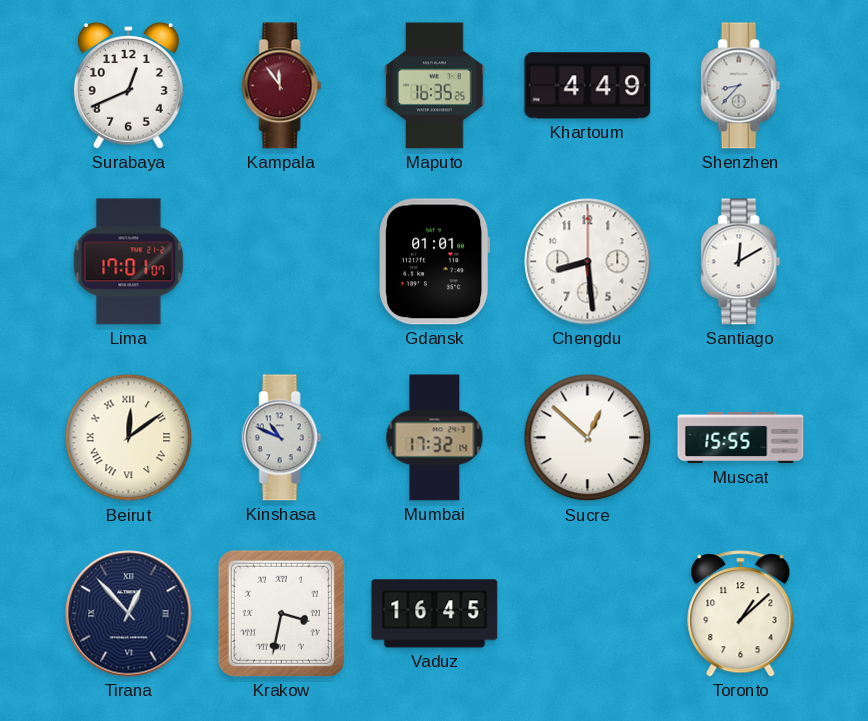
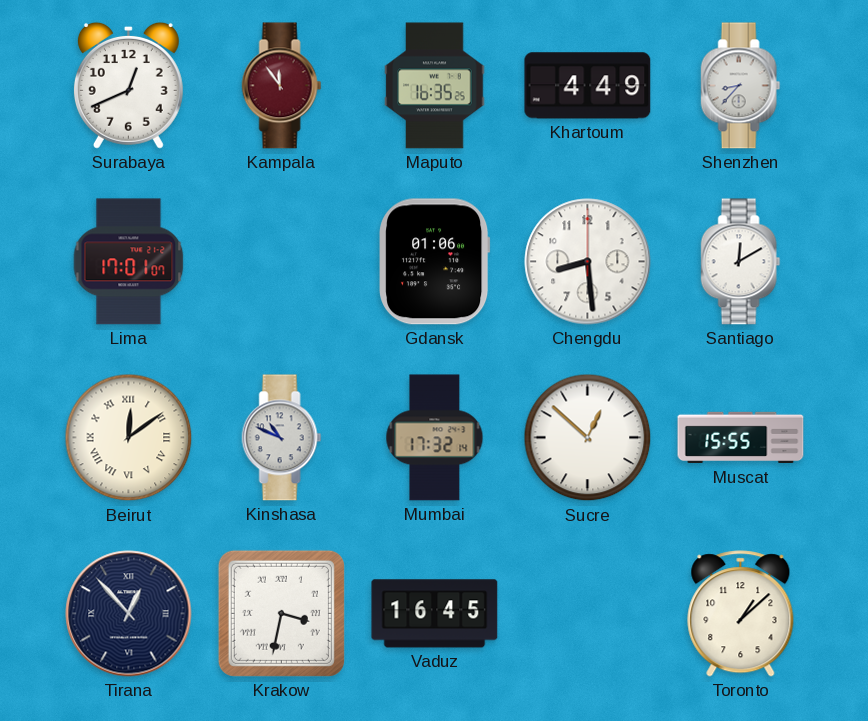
Gdansk: 01:01 -> 01:06
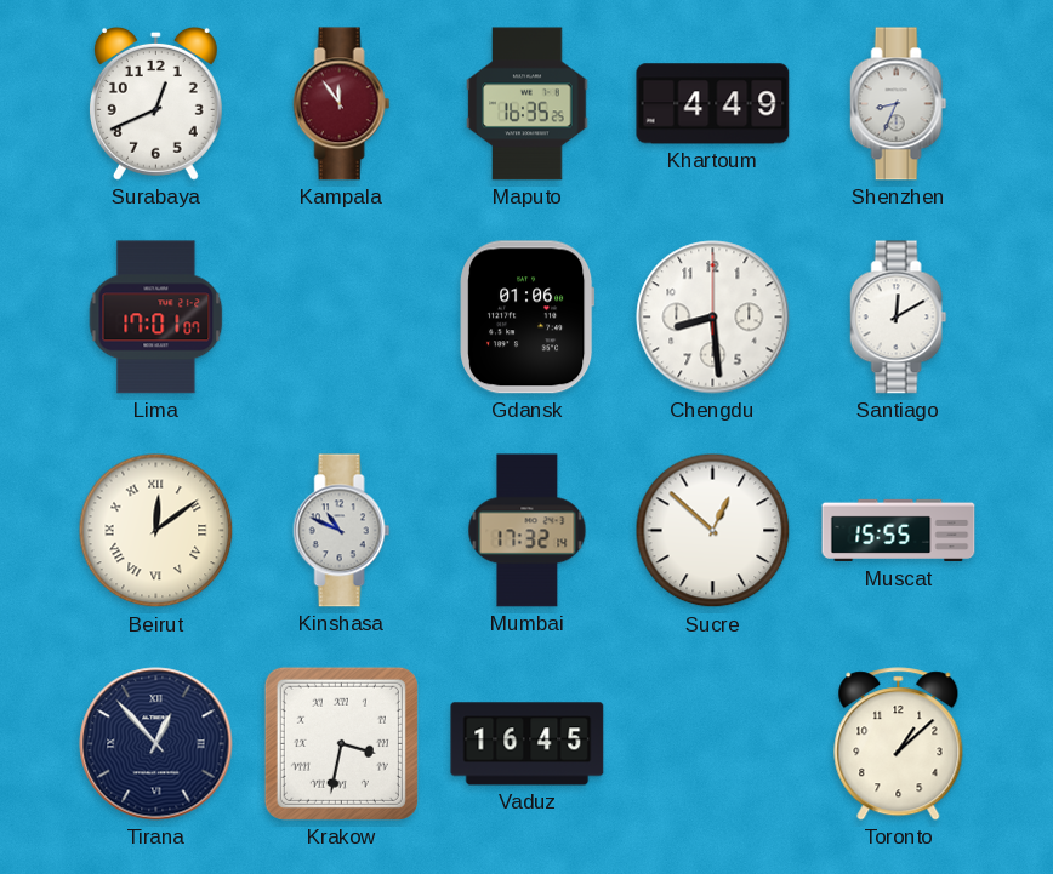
Shenzhen: 8:37 -> 8:34
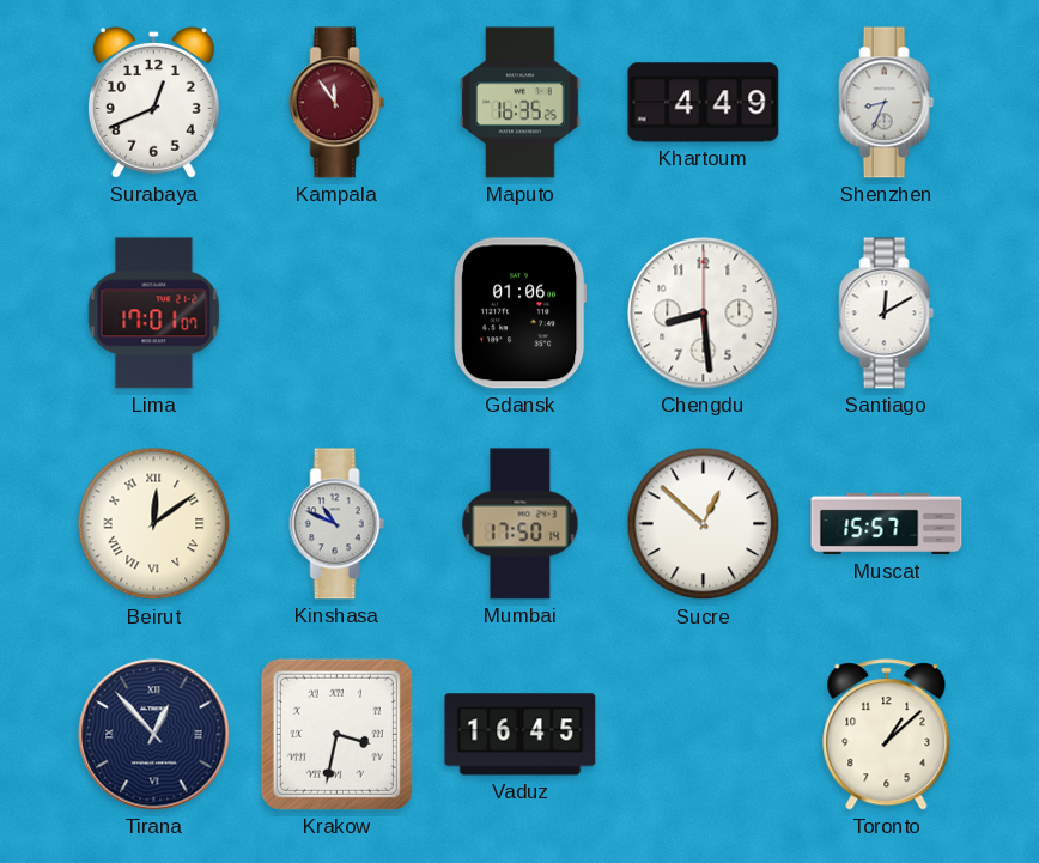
Mumbai: 17:32 -> 17:50
Muscat: 15:55 -> 15:57
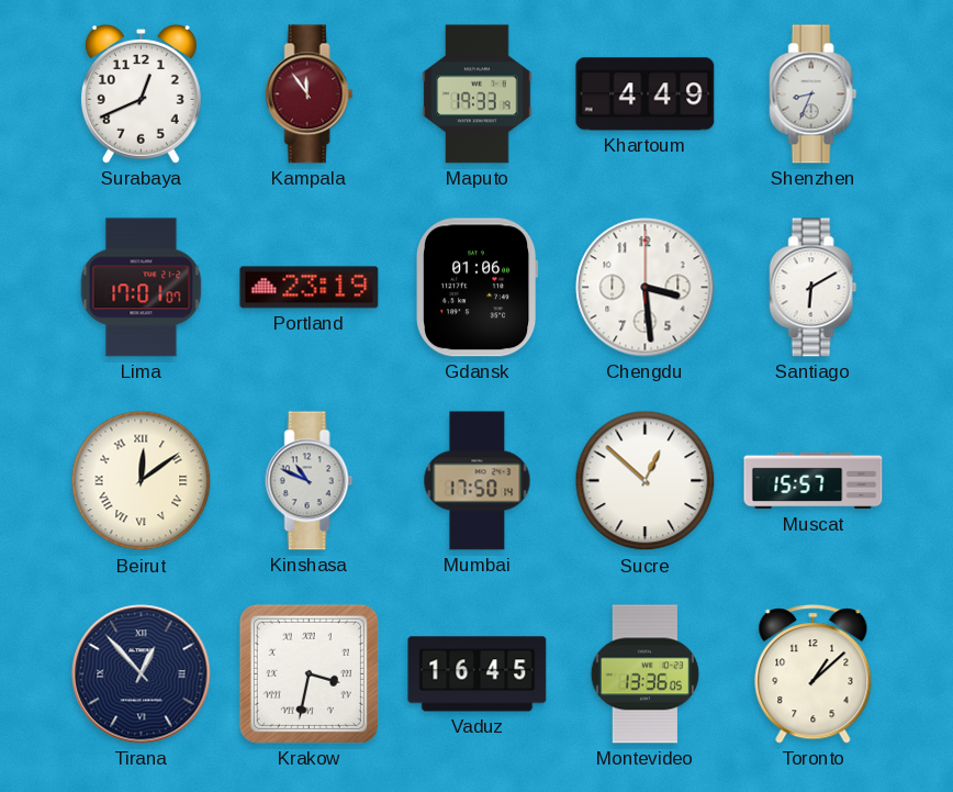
Maputo: 16:35 -> 19:33
Portland: none -> 23:19
Chengdu: 8:29 -> 3:29
Santiago: 12:10 -> 6:10
Montevideo: none -> 13:36
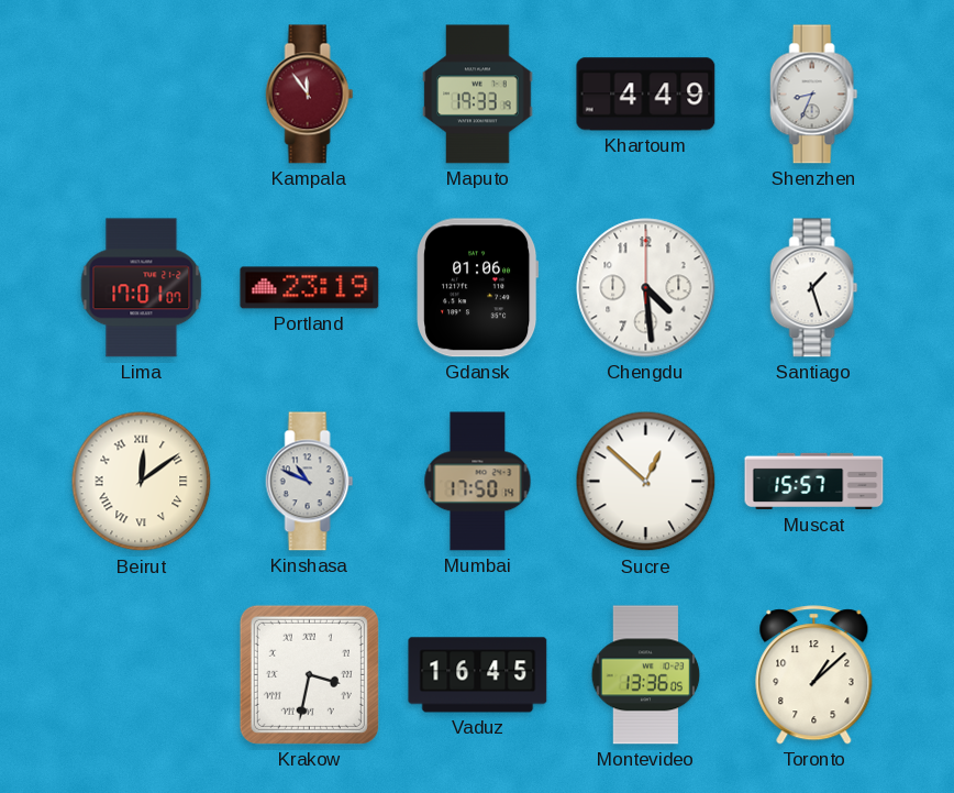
Surabaya: 12:41 -> none
Chengdu: 3:29 -> 4:29
Santiago: 6:10 -> 1:27
Tirana: 12:53 -> none
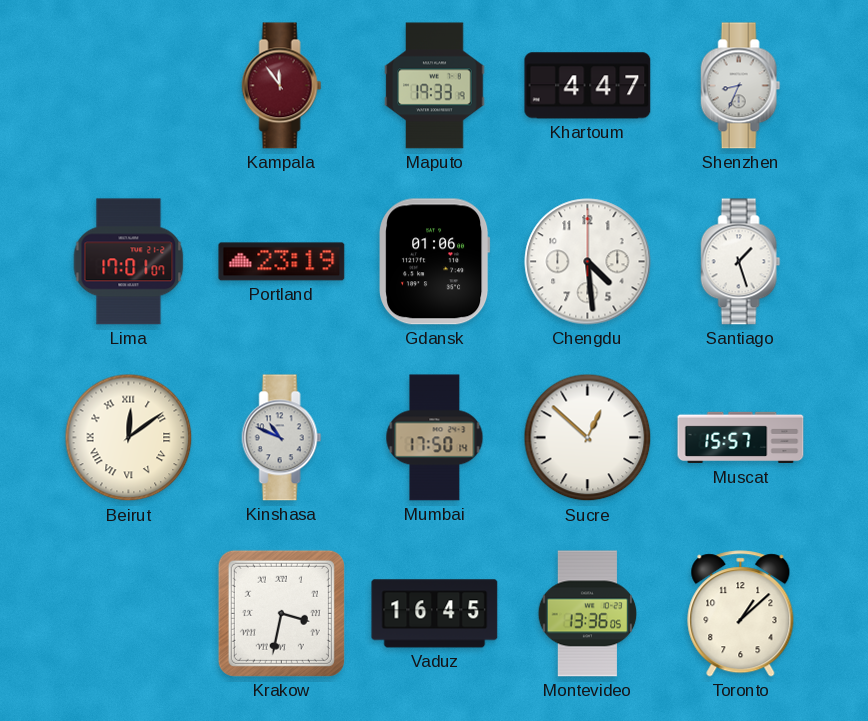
Khartoum: 4:49 -> 4:47
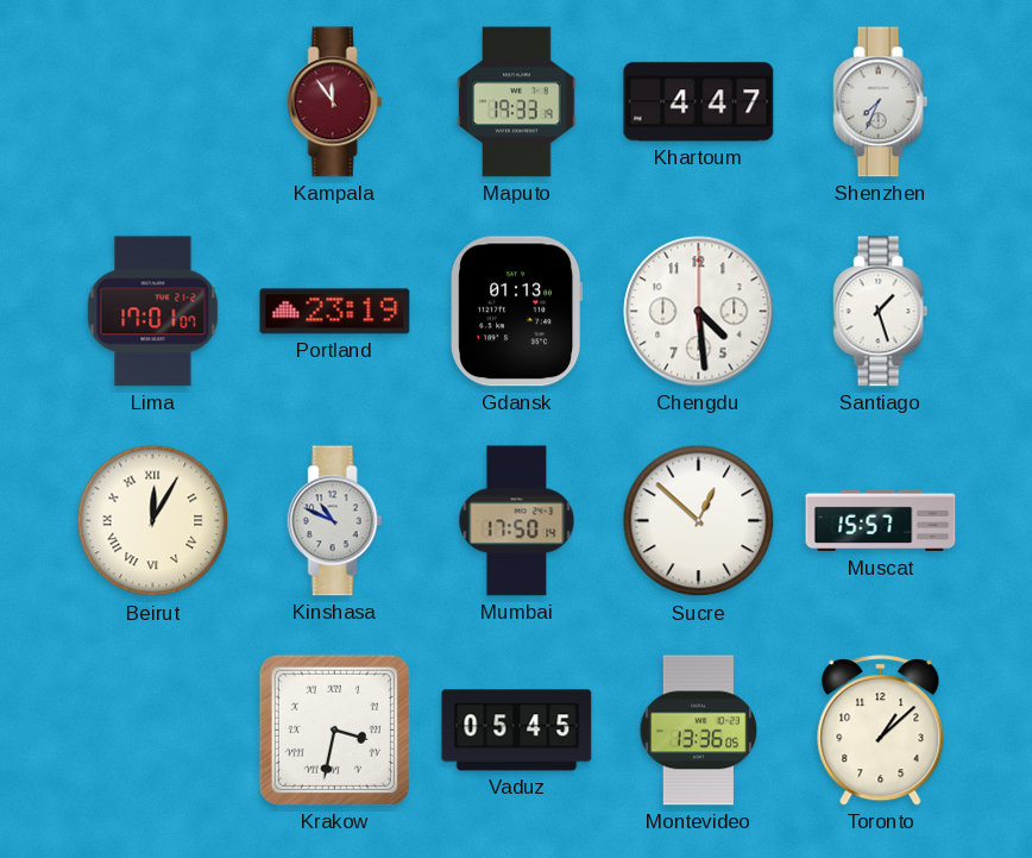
Shenzhen: 8:34 -> 7:34
Gdansk: 01:06 -> 01:13
Beirut: 12:09 -> 12:05
Vaduz: 16:45 -> 05:45
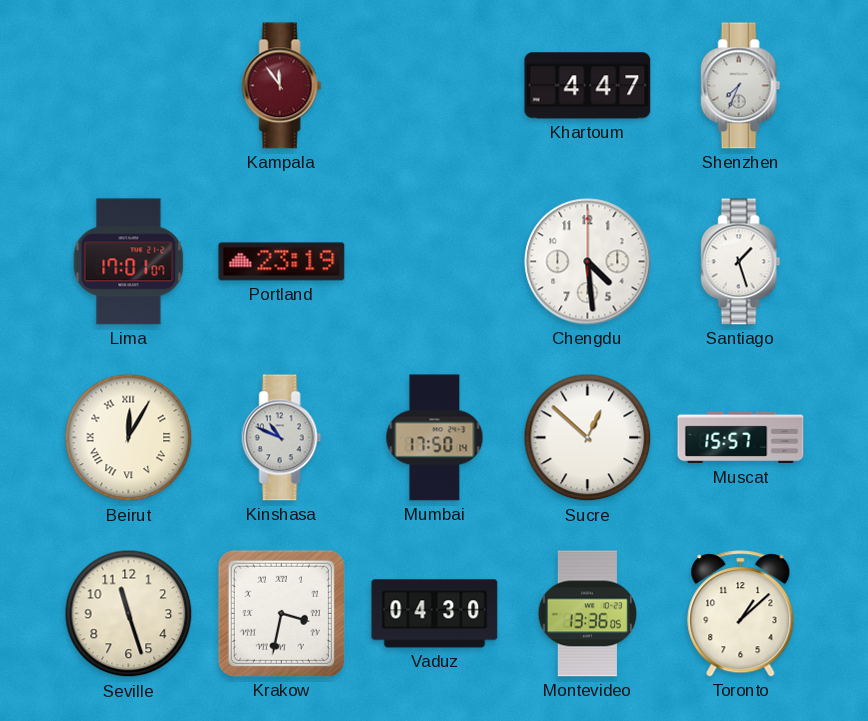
Maputo: 19:33 -> none
Gdansk: 01:13 -> none
Seville: none -> 11:27
Vaduz: 05:45 -> 04:30
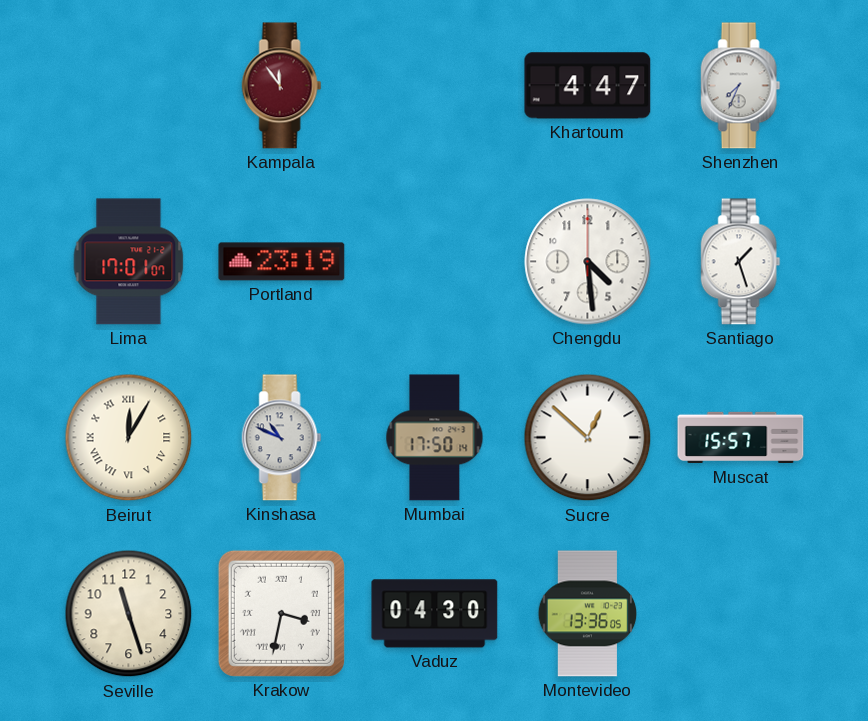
Toronto: 1:08 -> none
